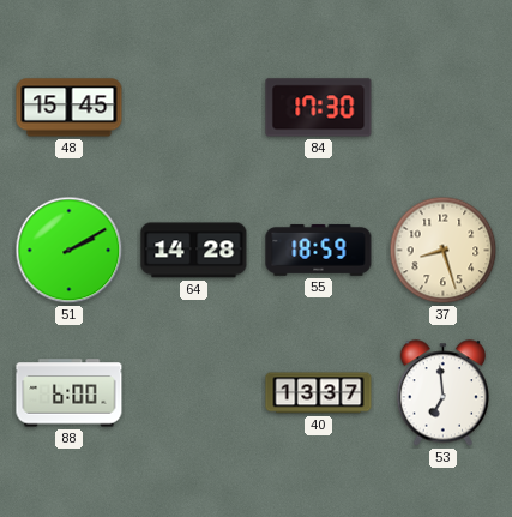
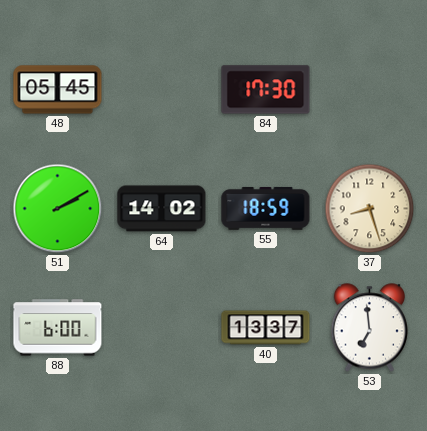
48: 15:45 -> 05:45
64: 14:28 -> 14:02
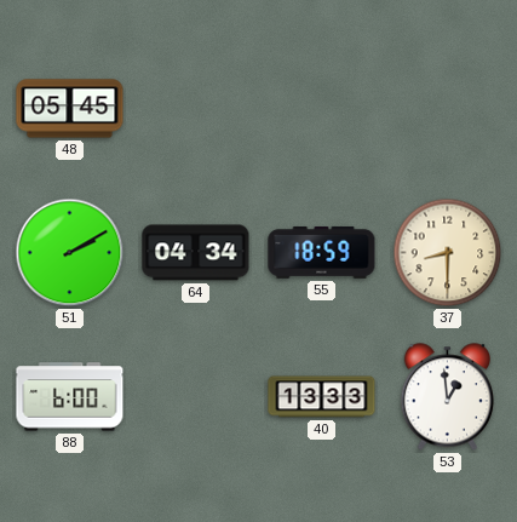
84: 17:30 -> none
64: 14:02 -> 04:34
37: 8:27 -> 8:30
40: 13:37 -> 13:33
53: 6:59 -> 12:59
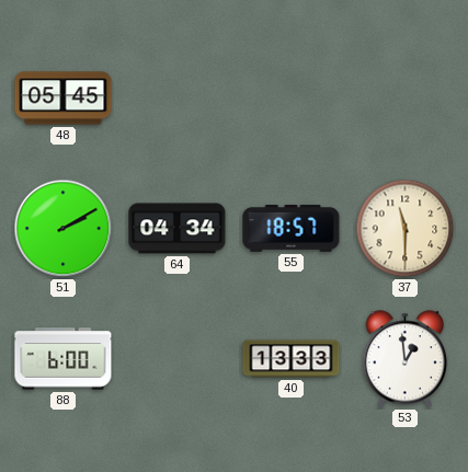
55: 18:59 -> 18:57
37: 8:30 -> 11:30
